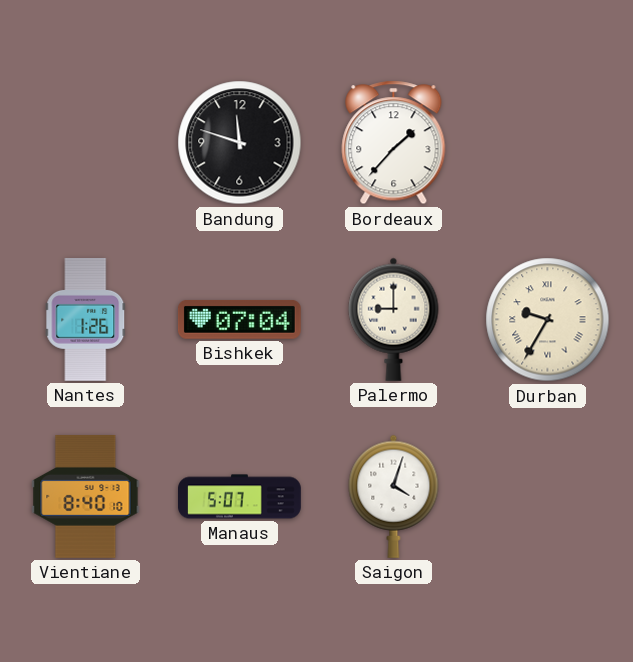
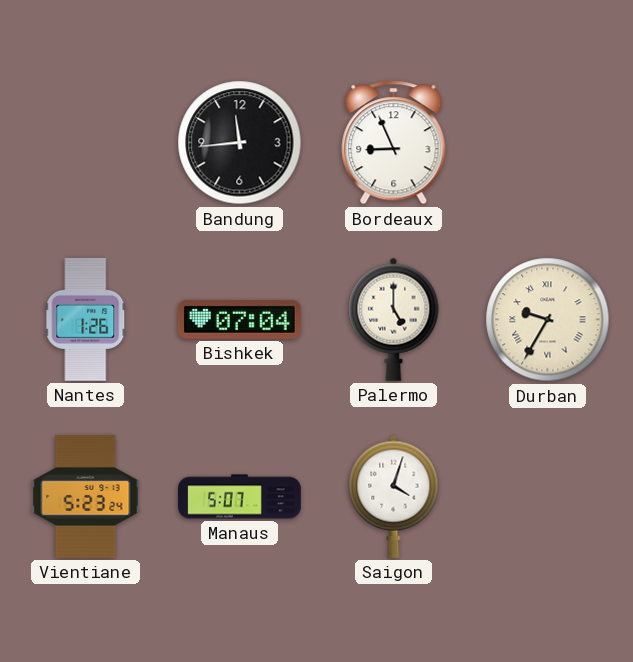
Bandung: 11:48 -> 11:44
Bordeaux: 1:37 -> 8:56
Palermo: 9:00 -> 5:00
Vientiane: 8:40 -> 5:23
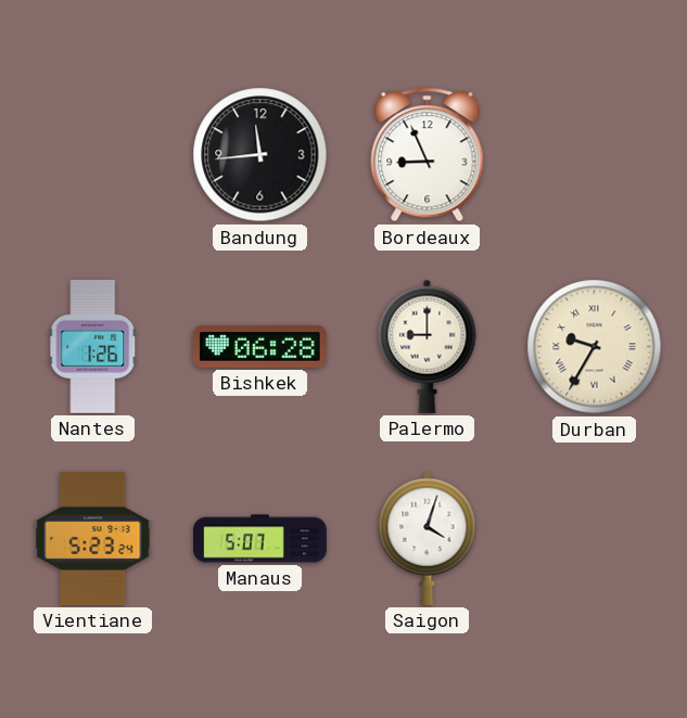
Bishkek: 07:04 -> 06:28
Palermo: 5:00 -> 9:00
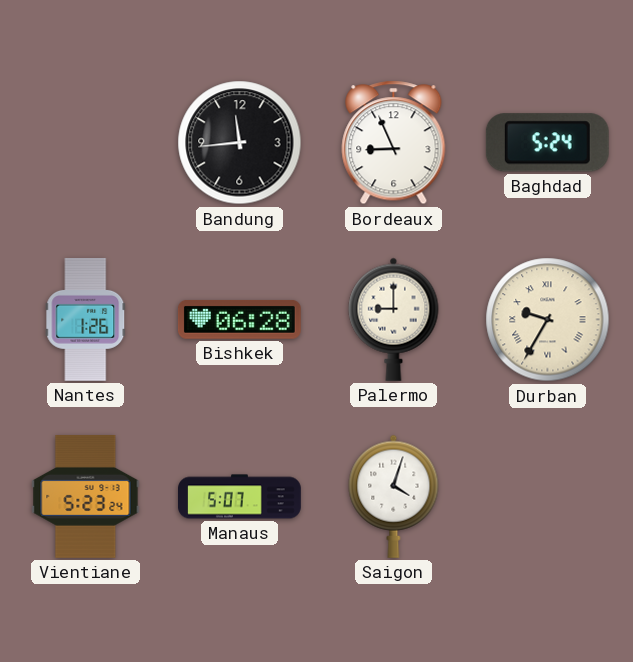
Baghdad: none -> 5:24
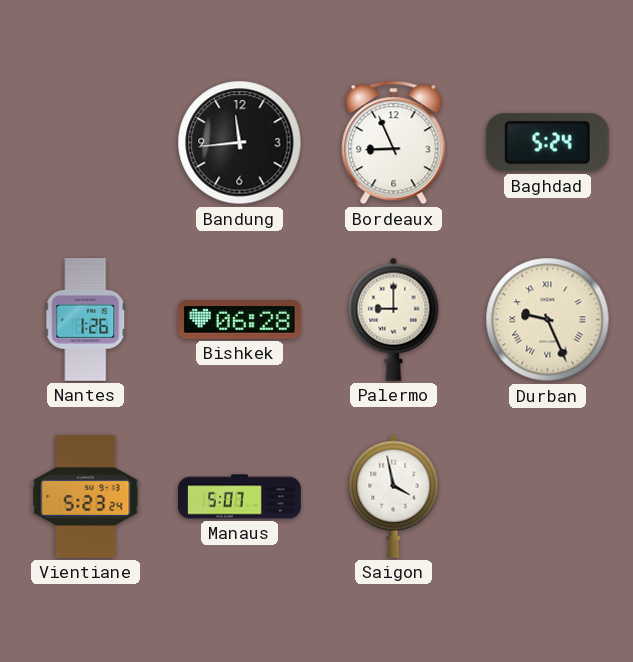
Durban: 9:35 -> 9:26
Saigon: 4:03 -> 3:58
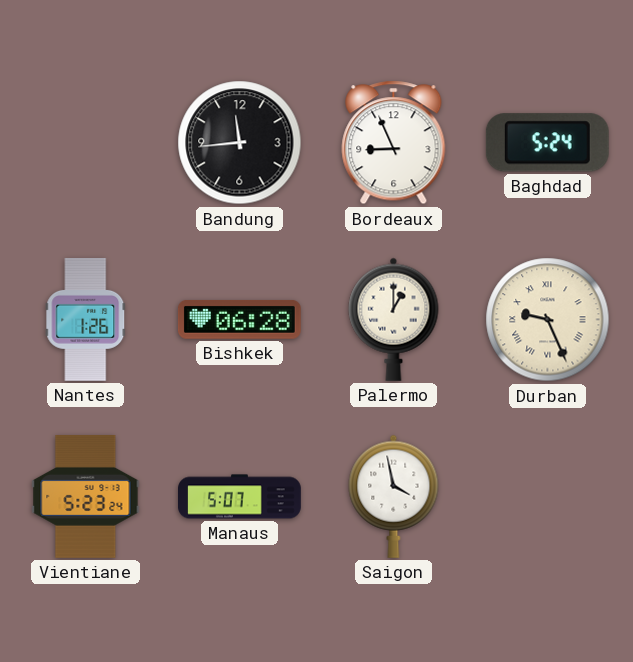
Palermo: 9:00 -> 1:00
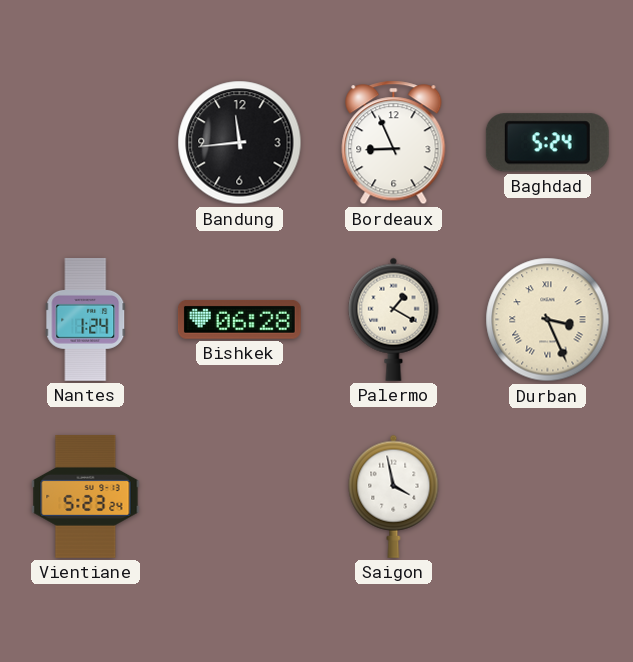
Nantes: 1:26 -> 1:24
Palermo: 1:00 -> 1:20
Durban: 9:26 -> 3:26
Manaus: 5:07 -> none
